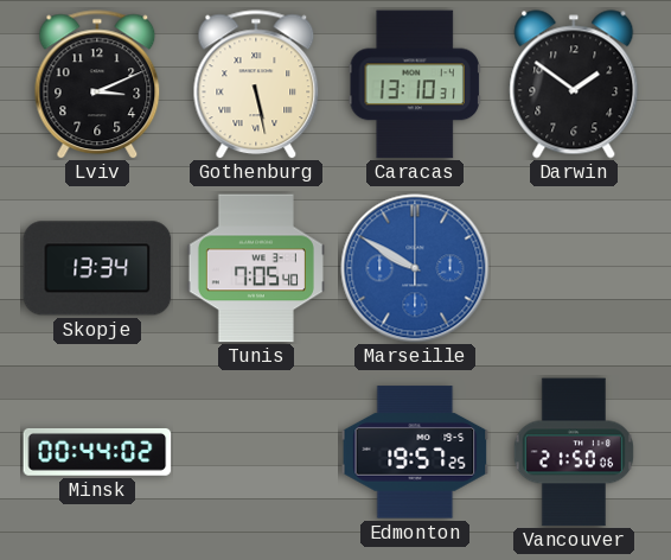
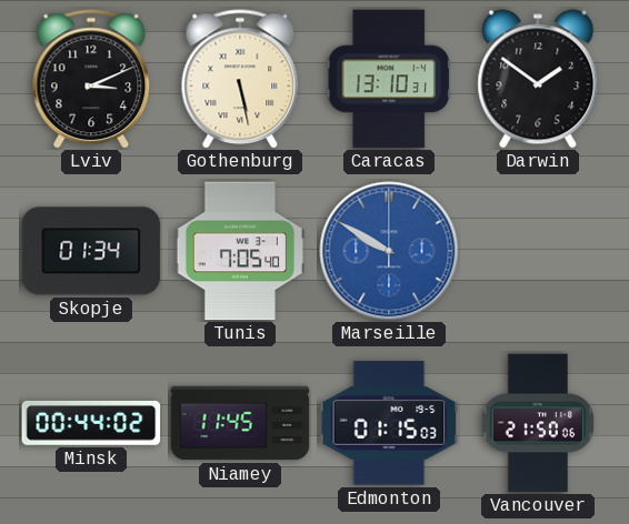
Skopje: 13:34 -> 01:34
Niamey: none -> 11:45
Edmonton: 19:57 -> 01:15
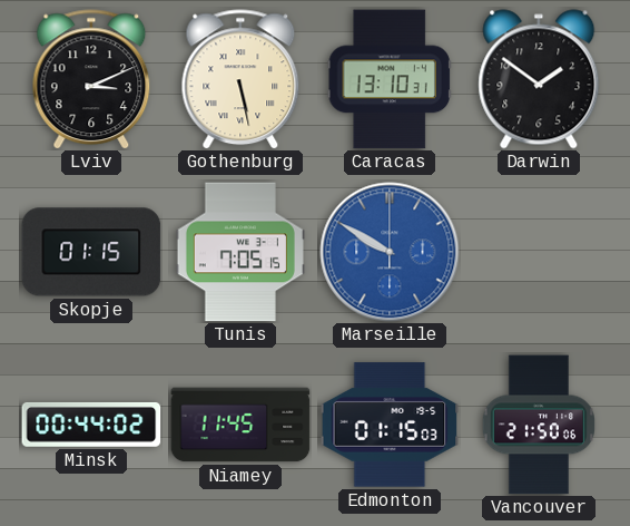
Skopje: 01:34 -> 01:15
Tunis: 7:05:40 -> 7:05:15
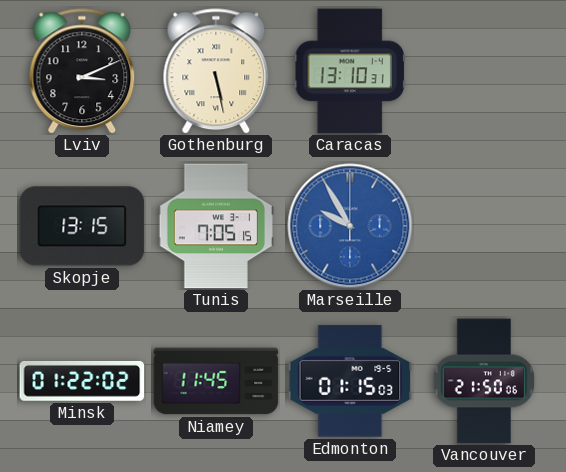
Darwin: 1:51 -> none
Skopje: 01:15 -> 13:15
Marseille: 9:50 -> 9:55
Minsk: 00:44 -> 01:22
